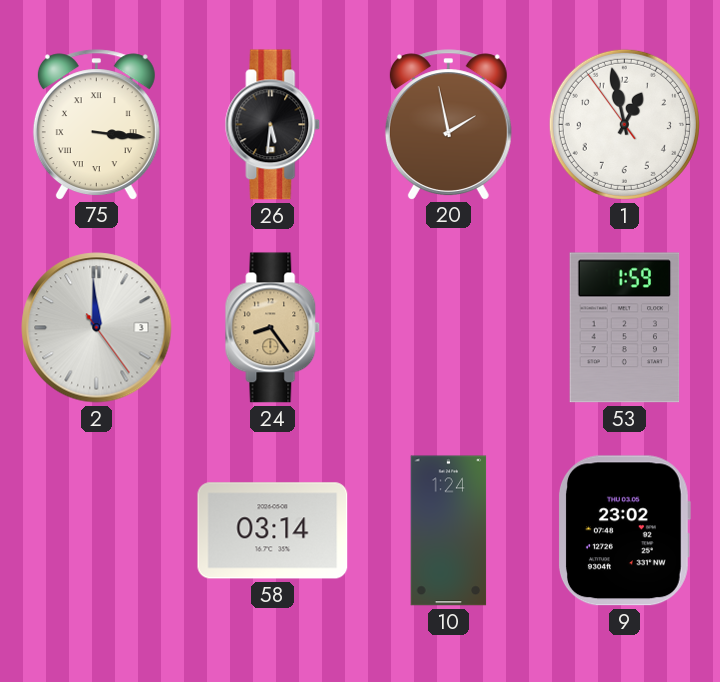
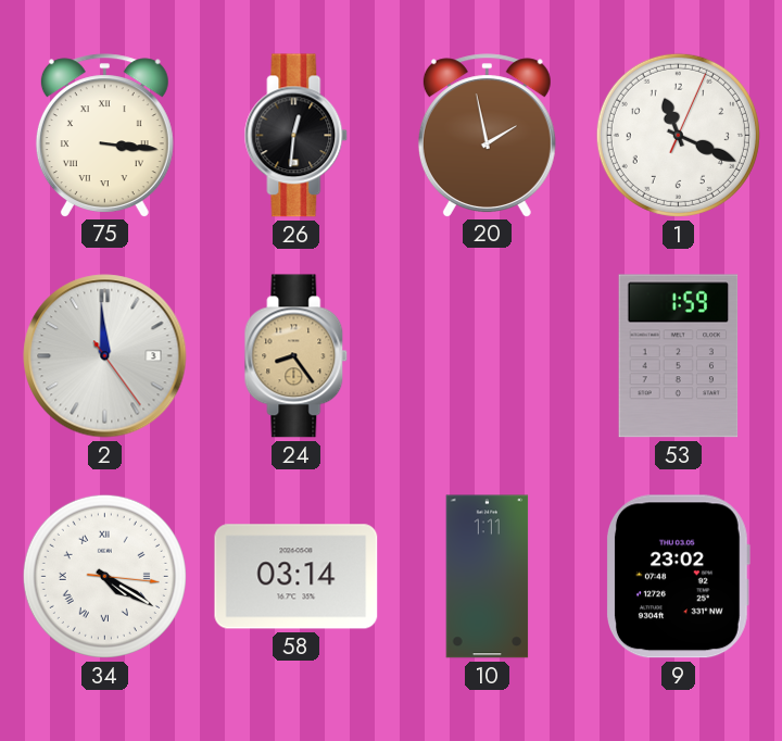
26: 5:31 -> 12:31
1: 12:57 -> 11:19
34: none -> 4:20
10: 1:24 -> 1:11
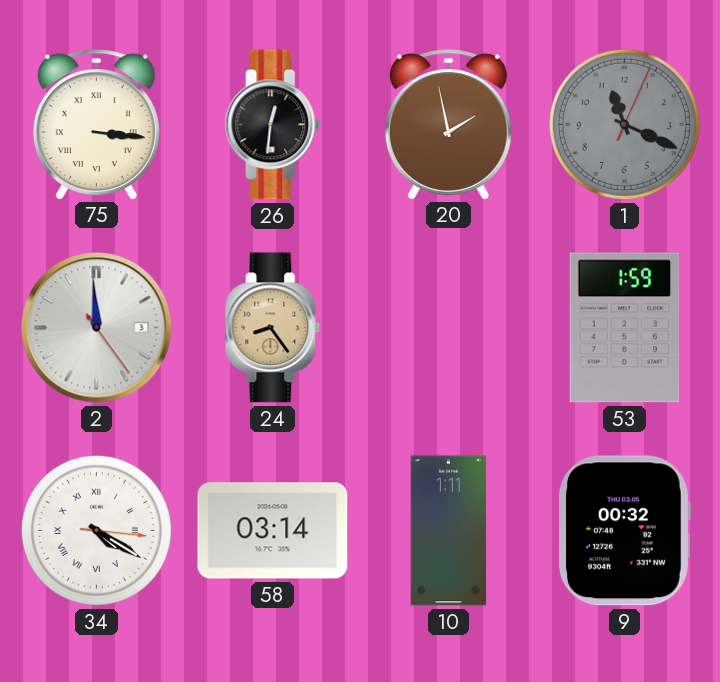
1 dial: white -> grey
9: 23:02 -> 00:32
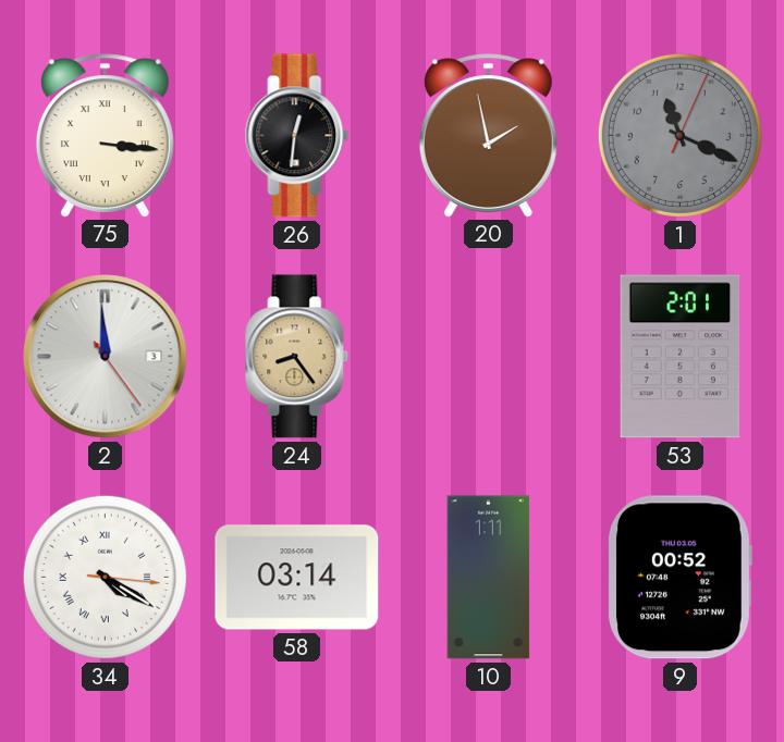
53: 1:59 -> 2:01
9: 00:32 -> 00:52
